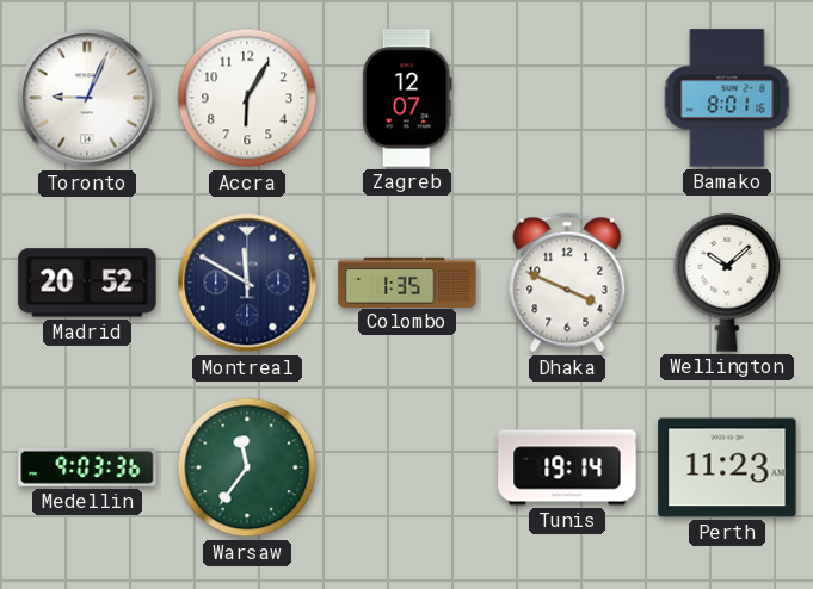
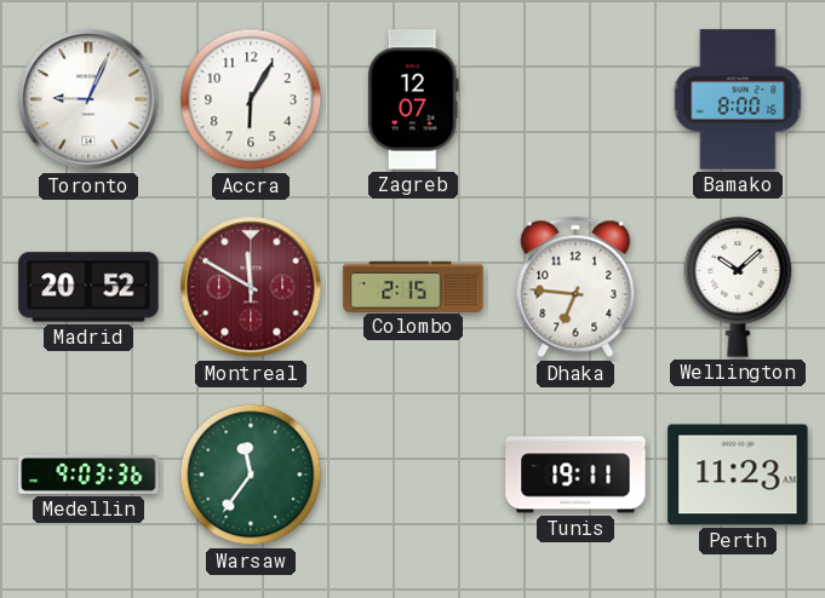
Bamako: 8:01 -> 8:00
Montreal dial: navy -> burgundy
Colombo: 1:35 -> 2:15
Dhaka: 3:49 -> 6:46
Tunis: 19:14 -> 19:11
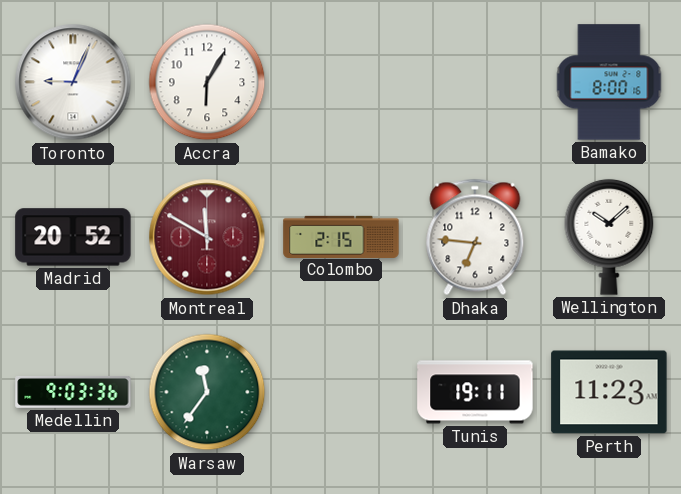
Zagreb: 12:07 -> none
